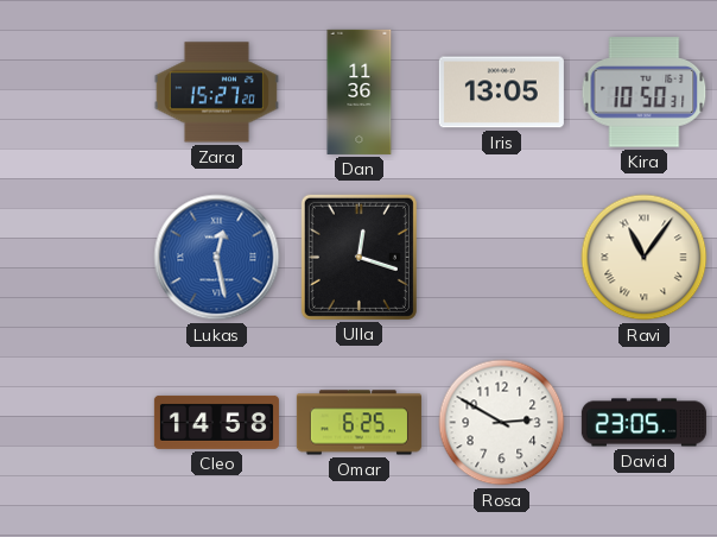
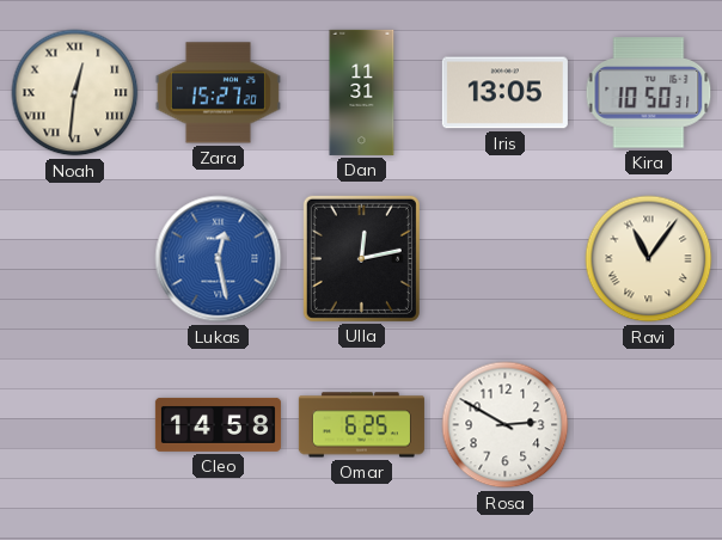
Noah: none -> 12:31
Dan: 11:36 -> 11:31
Ulla: 12:18 -> 12:13
David: 23:05 -> none
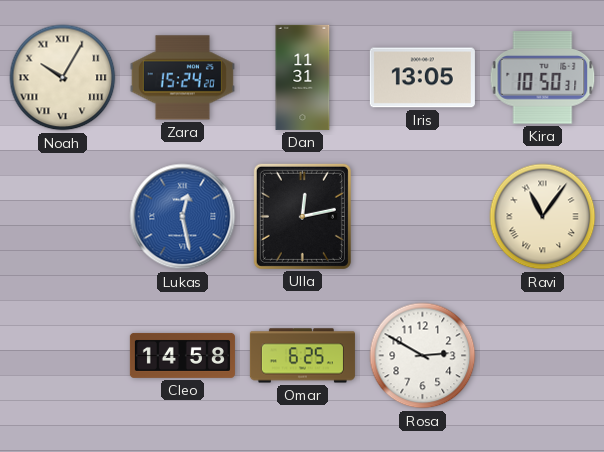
Noah: 12:31 -> 10:05
Zara: 15:27 -> 15:24
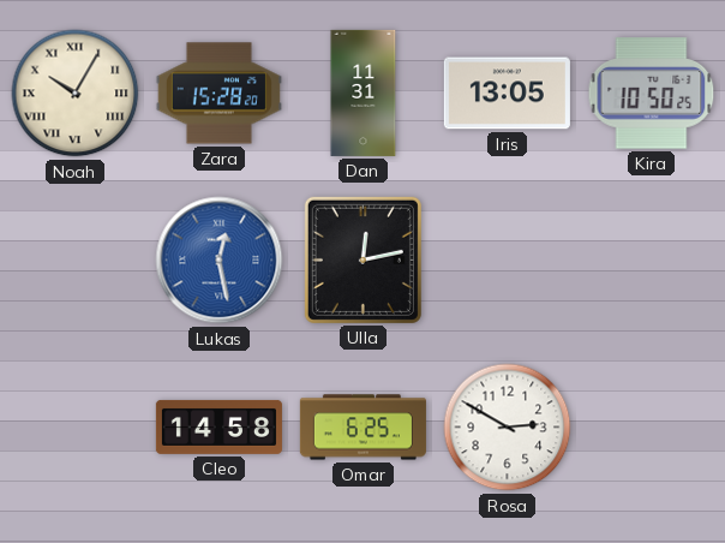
Zara: 15:24 -> 15:28
Kira: 10:50:31 -> 10:50:25
Ravi: 11:06 -> none
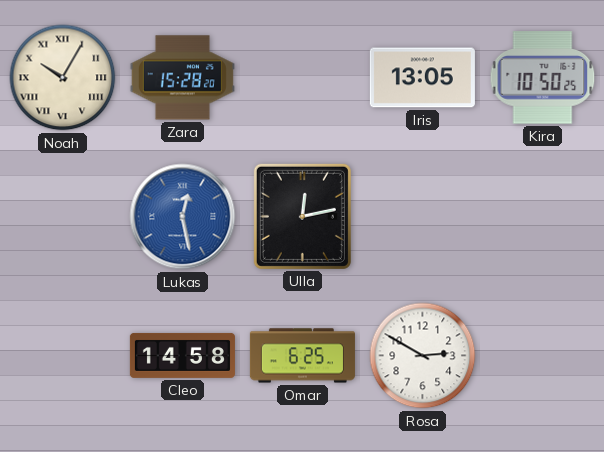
Dan: 11:31 -> none
